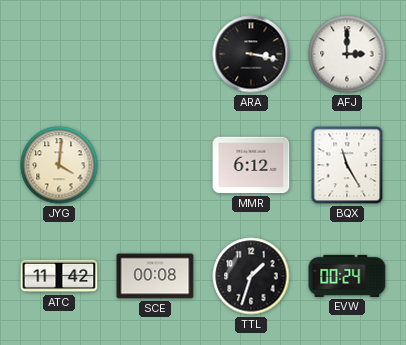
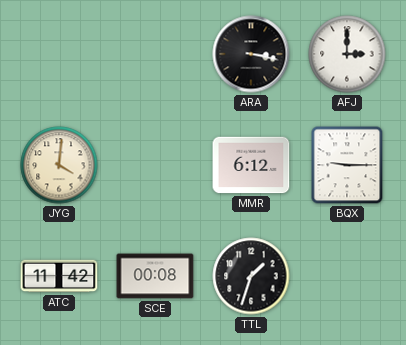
BQX: 11:25 -> 9:15
EVW: 00:24 -> none
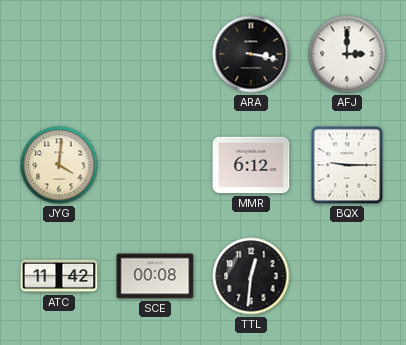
TTL: 1:33 -> 12:31
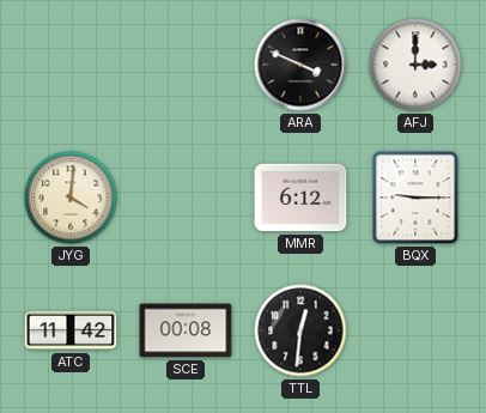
ARA: 3:17 -> 3:49
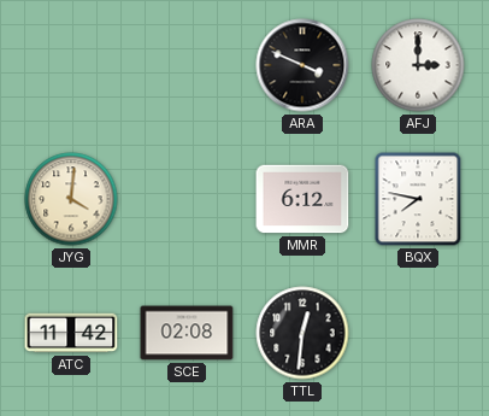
BQX: 9:15 -> 7:47
SCE: 00:08 -> 02:08
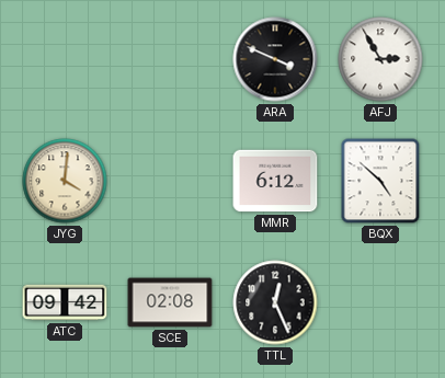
AFJ: 3:00 -> 2:55
BQX: 7:47 -> 4:52
ATC: 11:42 -> 09:42
TTL: 12:31 -> 12:26
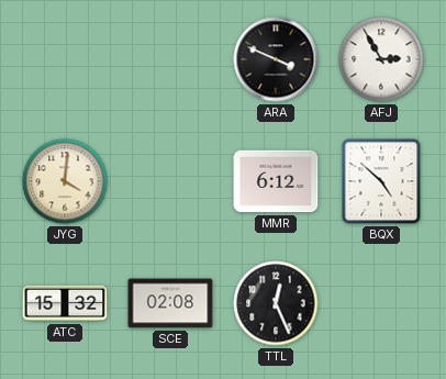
ATC: 09:42 -> 15:32
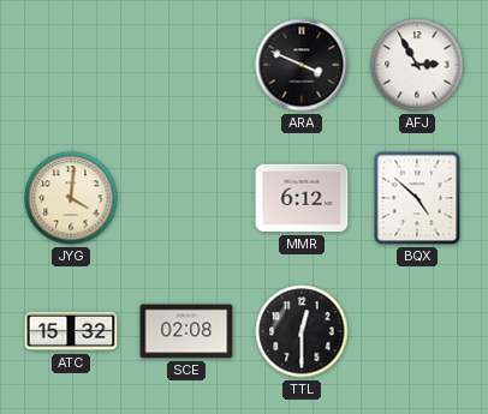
TTL: 12:26 -> 12:30
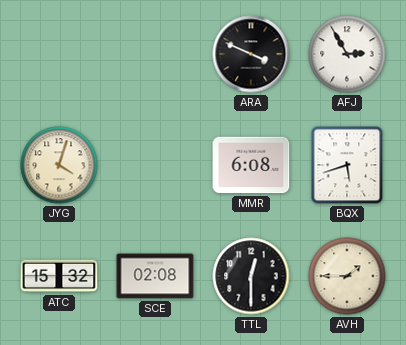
JYG: 4:01 -> 4:03
MMR: 6:12 -> 6:08
BQX: 4:52 -> 5:42
AVH: none -> 1:45
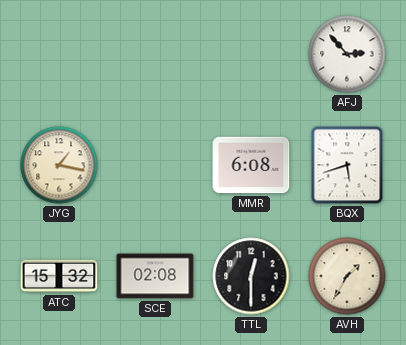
ARA: 3:49 -> none
AFJ: 2:55 -> 2:53
JYG: 4:03 -> 1:17
AVH: 1:45 -> 1:35
